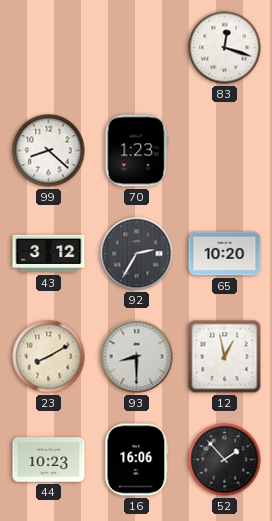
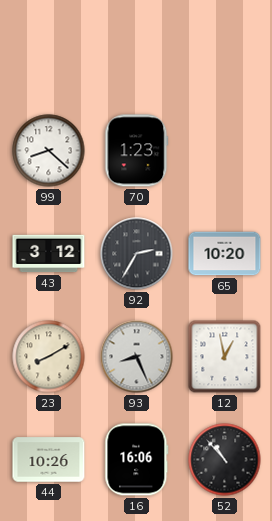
83: 12:18 -> none
93: 8:30 -> 8:26
44: 10:23 -> 10:26
52: 1:53 -> 10:53
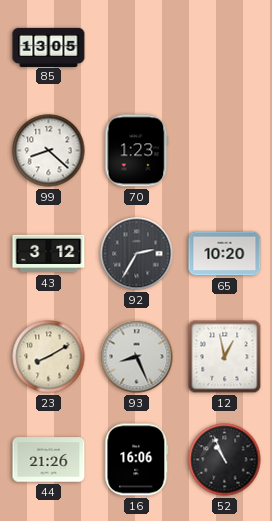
85: none -> 13:05
44: 10:26 -> 21:26
52: 10:53 -> 10:56
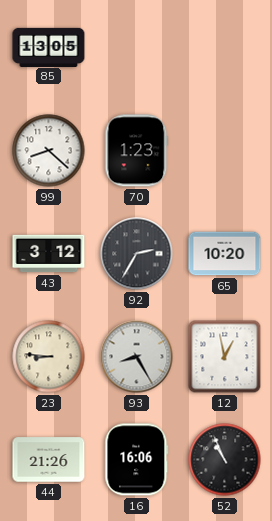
23: 8:10 -> 8:46
93: 8:26 -> 8:25
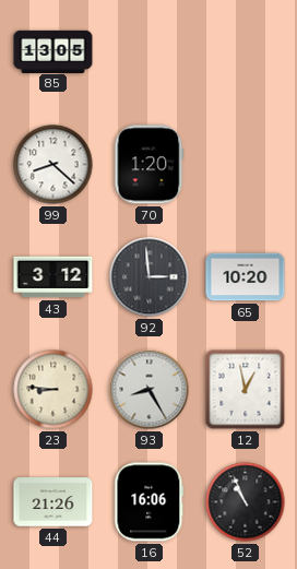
70: 1:23 -> 1:20
92: 2:35 -> 2:59
